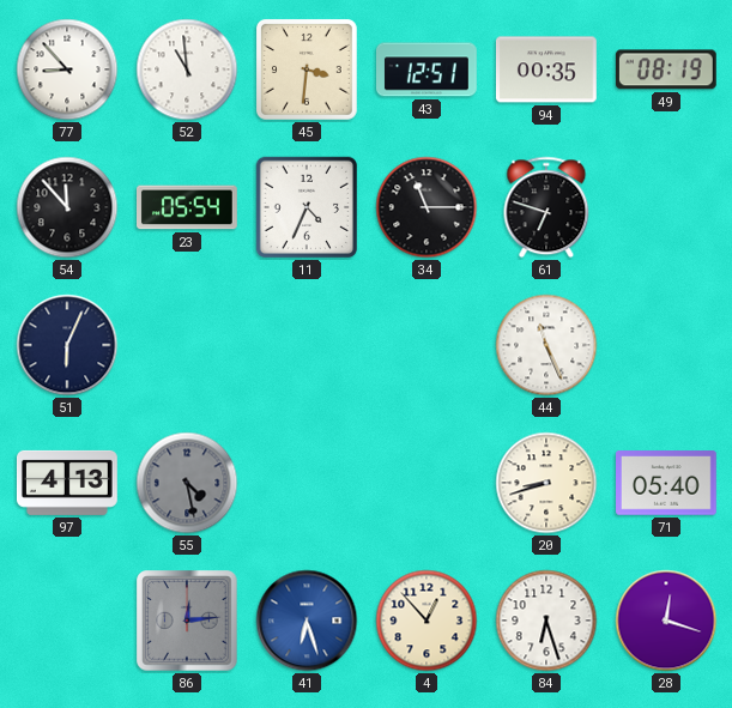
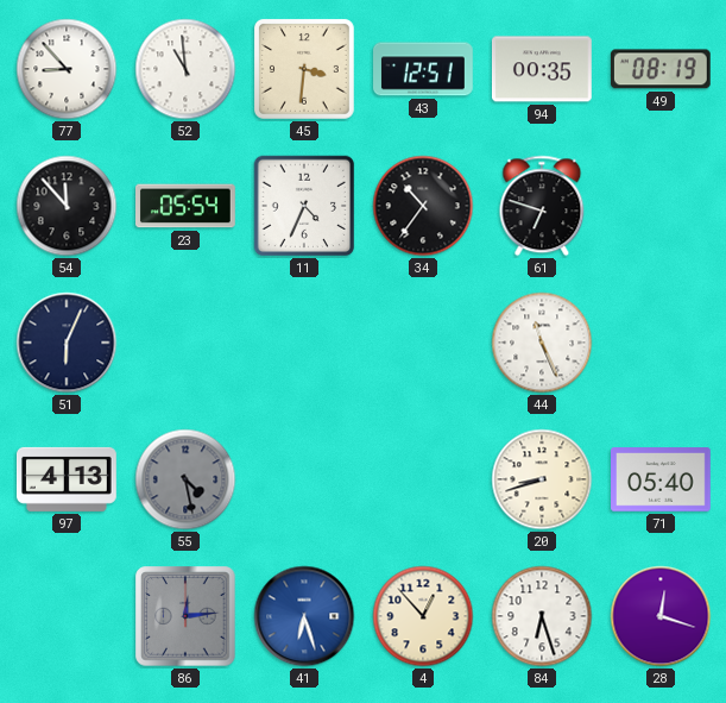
34: 11:15 -> 10:36
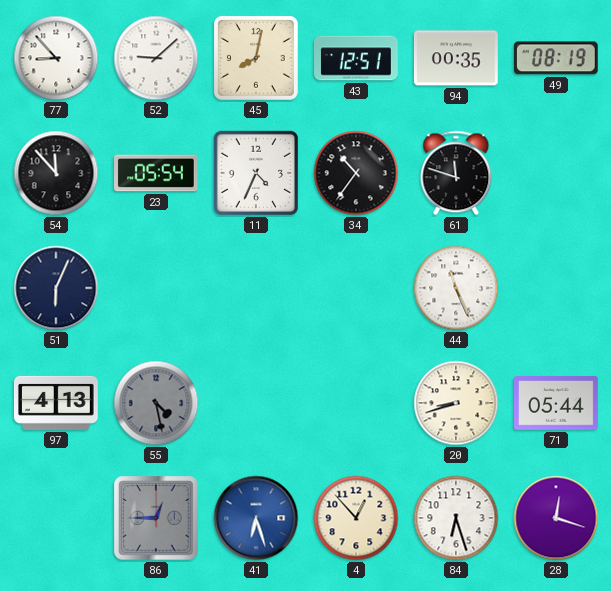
52: 10:59 -> 9:08
45: 3:31 -> 8:02
61: 6:48 -> 11:48
71: 05:40 -> 05:44
86: 12:14 -> 12:45
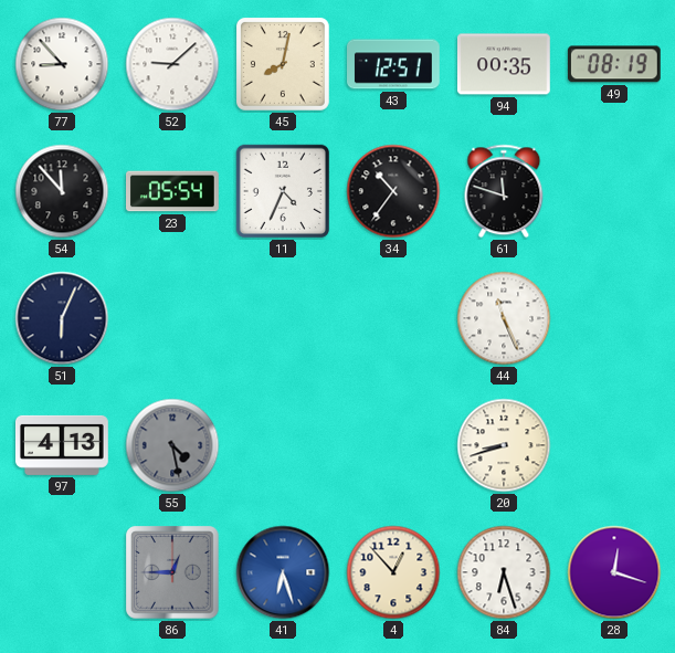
71: 05:44 -> none
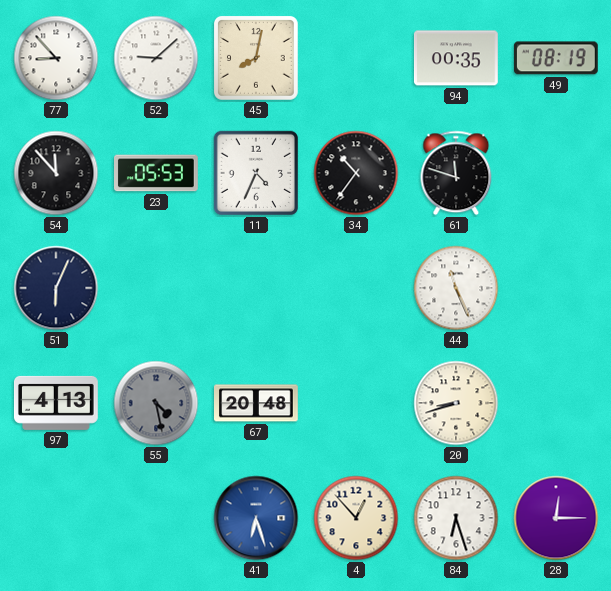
43: 12:51 -> none
23: 05:54 -> 05:53
67: none -> 20:48
86: 12:45 -> none
28: 12:18 -> 12:15
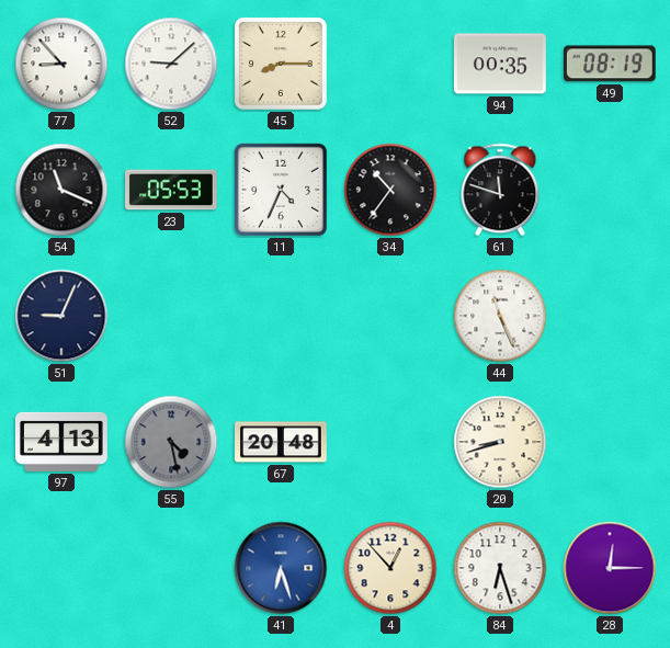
45: 8:02 -> 8:15
54: 11:53 -> 11:19
51: 6:04 -> 9:04
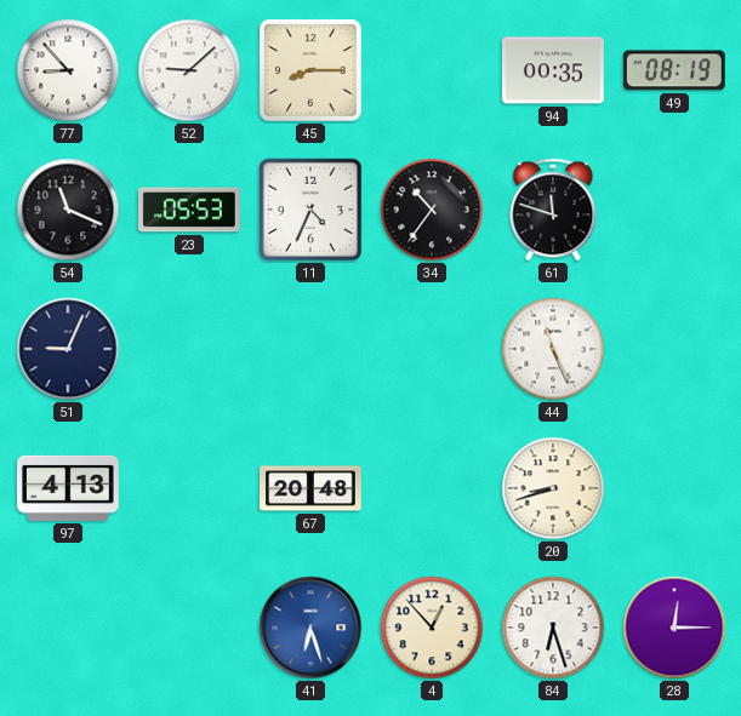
55: 4:28 -> none
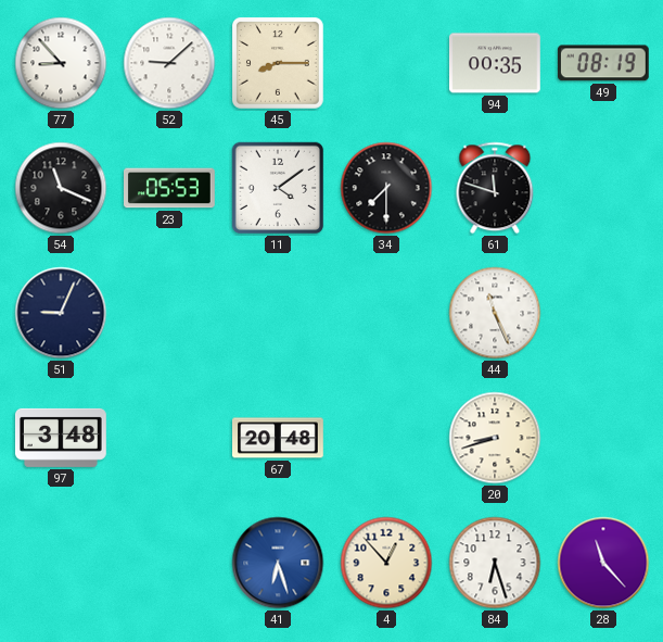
11: 4:34 -> 4:09
34: 10:36 -> 7:30
97: 4:13 -> 3:48
28: 12:15 -> 11:23
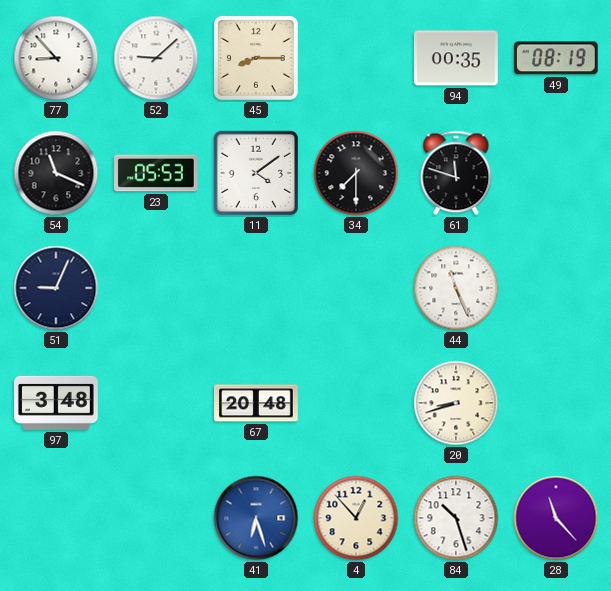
84: 6:27 -> 10:27
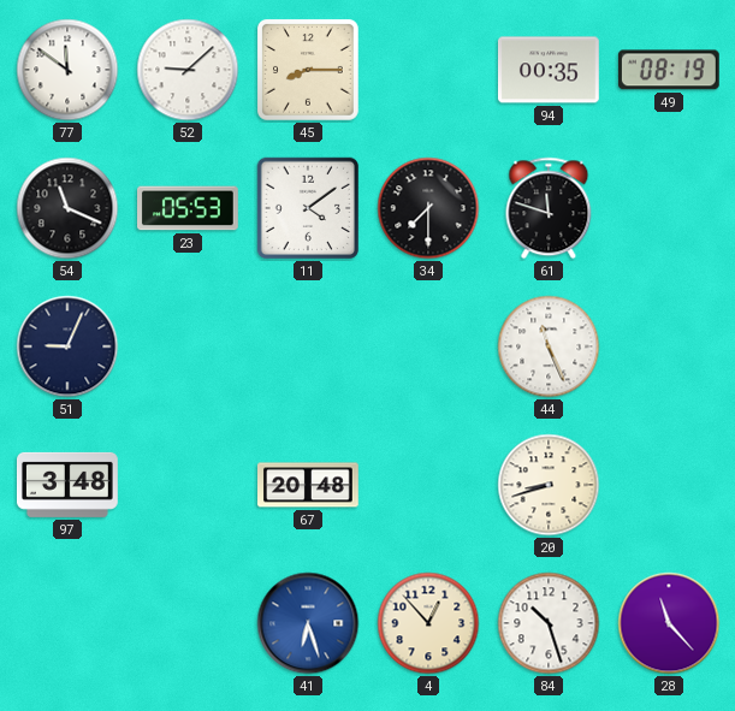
77: 8:53 -> 11:51
